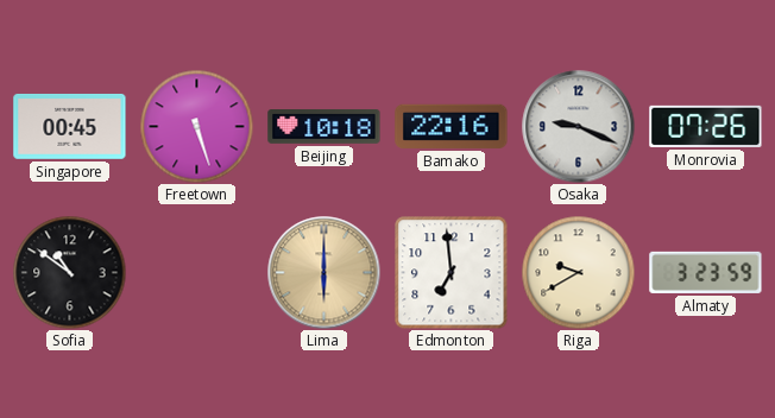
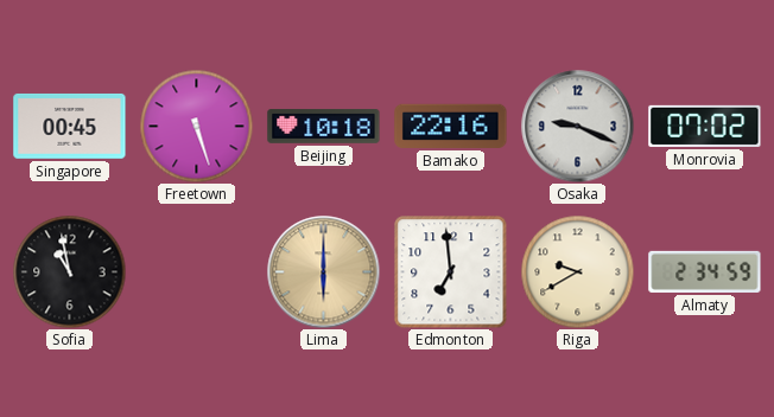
Monrovia: 07:26 -> 07:02
Sofia: 10:51 -> 10:58
Almaty: 3:23 -> 2:34
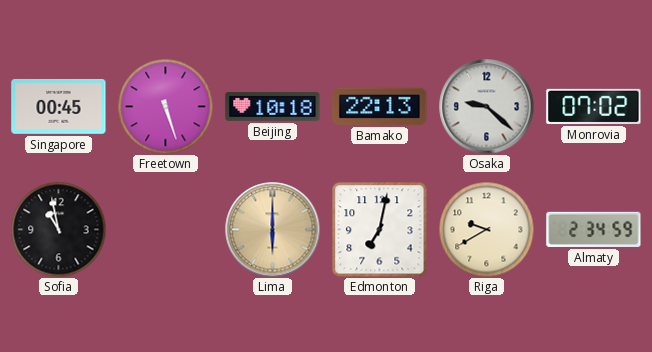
Bamako: 22:16 -> 22:13
Osaka: 9:19 -> 9:22
Edmonton: 6:59 -> 7:02
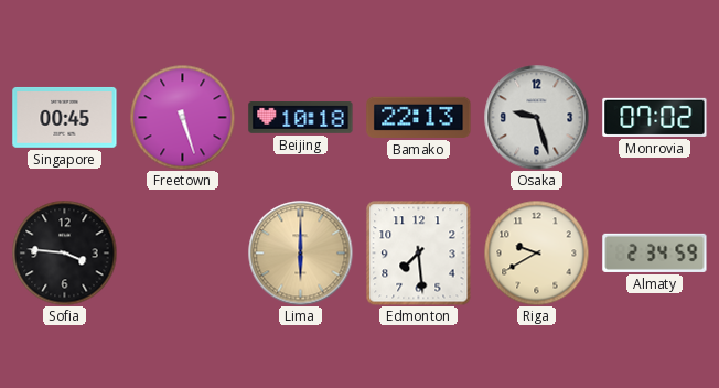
Osaka: 9:22 -> 9:27
Sofia: 10:58 -> 3:46
Edmonton: 7:02 -> 7:29
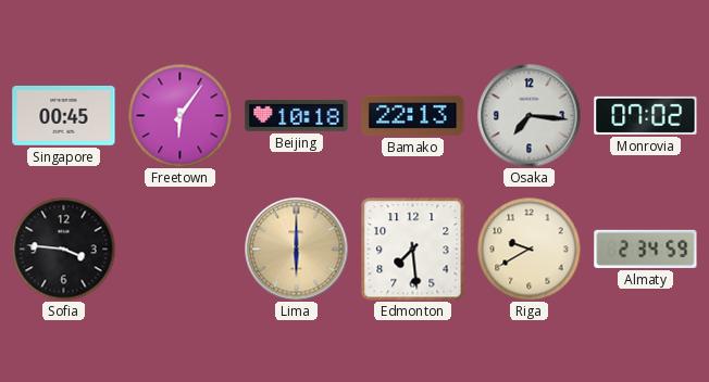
Freetown: 5:27 -> 6:06
Osaka: 9:27 -> 7:16
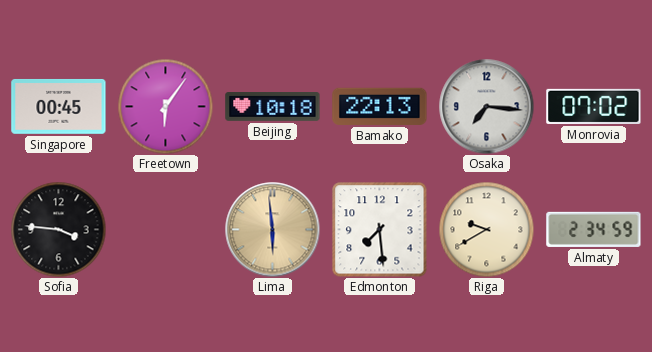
Lima: 6:00 -> 5:59
